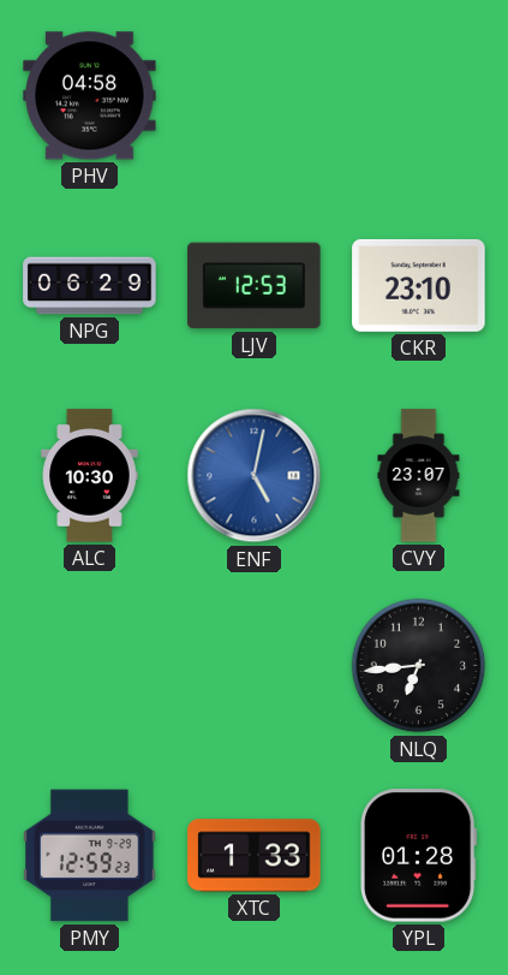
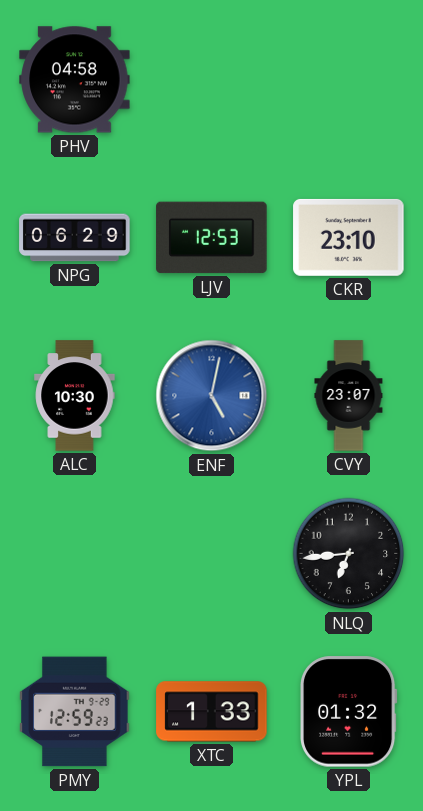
YPL: 01:28 -> 01:32
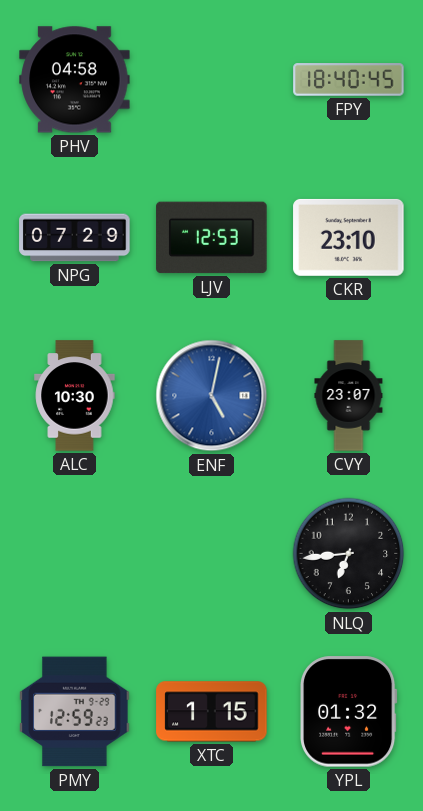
FPY: none -> 18:40
NPG: 06:29 -> 07:29
XTC: 1:33 -> 1:15
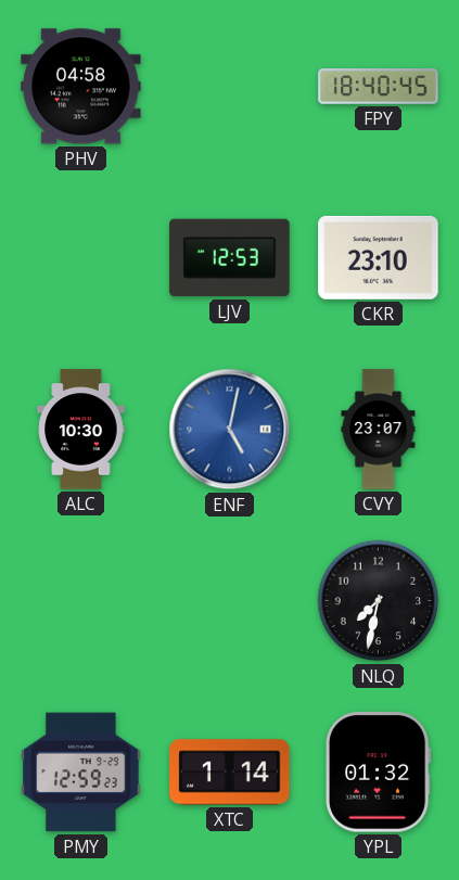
NPG: 07:29 -> none
NLQ: 6:44 -> 7:32
XTC: 1:15 -> 1:14
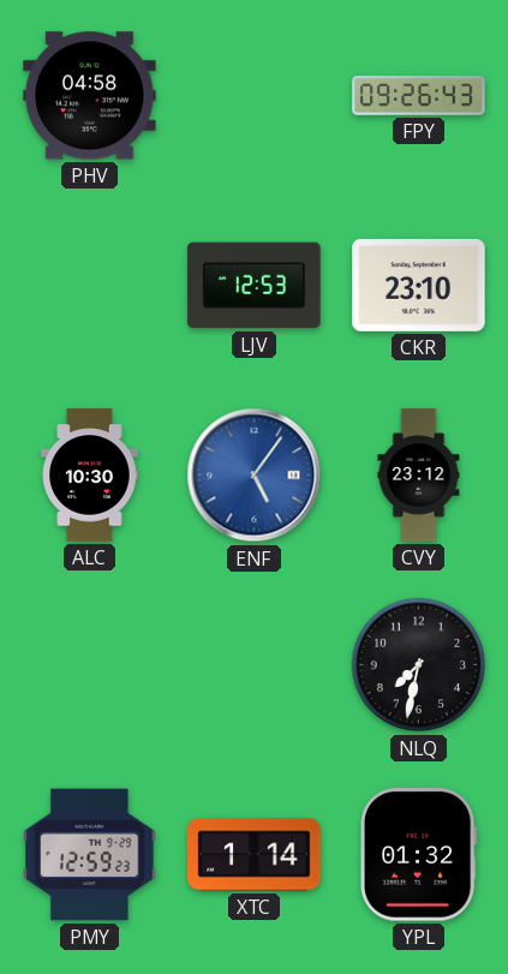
FPY: 18:40 -> 09:26
ENF: 5:02 -> 5:06
CVY: 23:07 -> 23:12
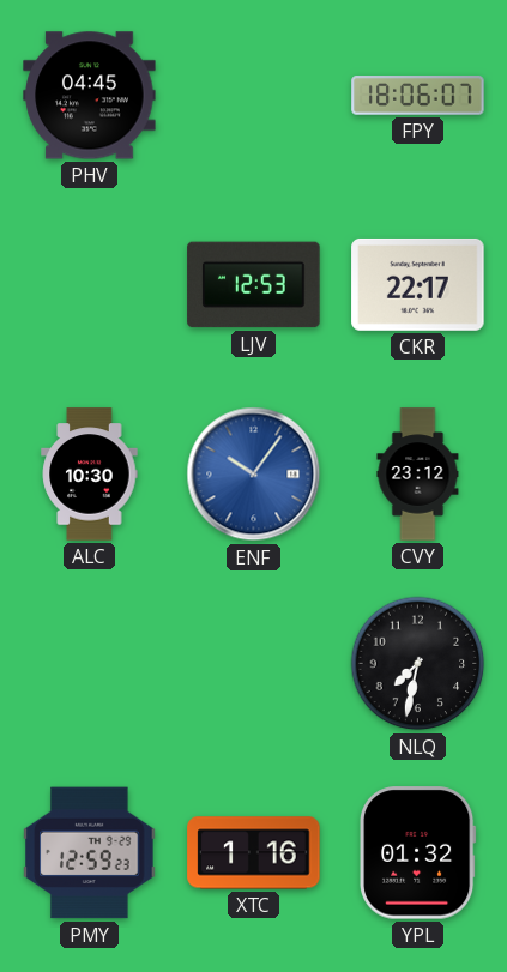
PHV: 04:58 -> 04:45
FPY: 09:26 -> 18:06
CKR: 23:10 -> 22:17
ENF: 5:06 -> 10:06
XTC: 1:14 -> 1:16
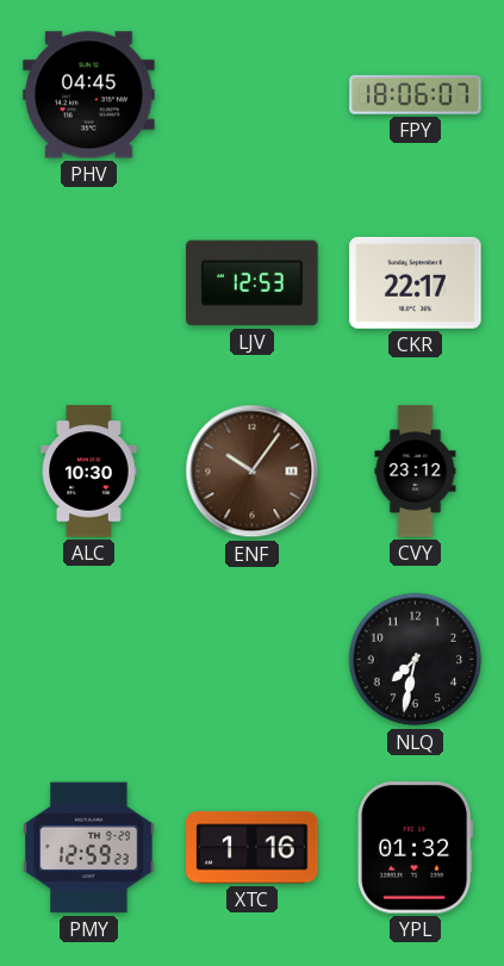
ENF dial: blue -> brown
